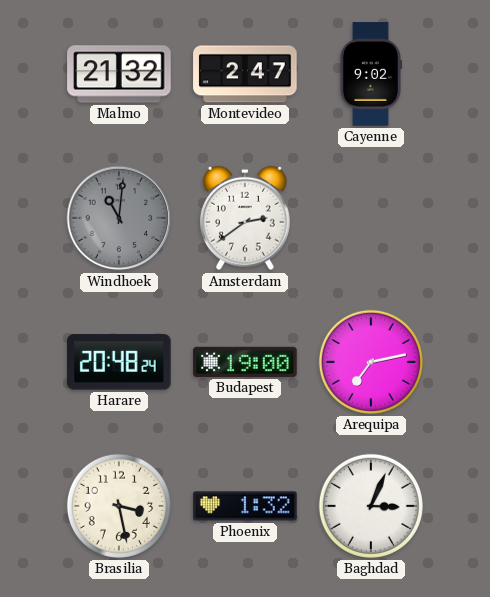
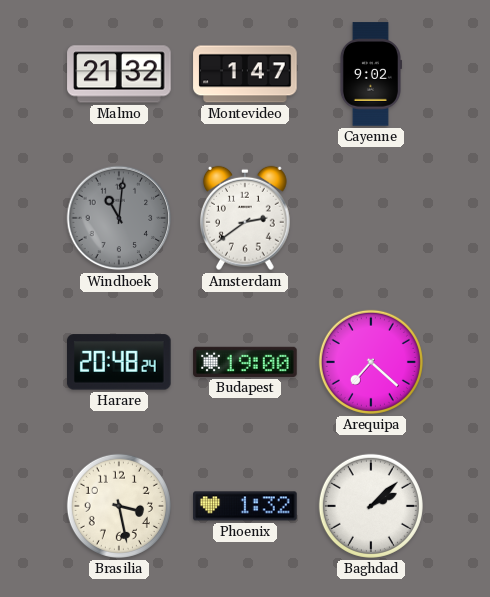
Montevideo: 2:47 -> 1:47
Arequipa: 7:13 -> 7:22
Baghdad: 3:04 -> 2:08
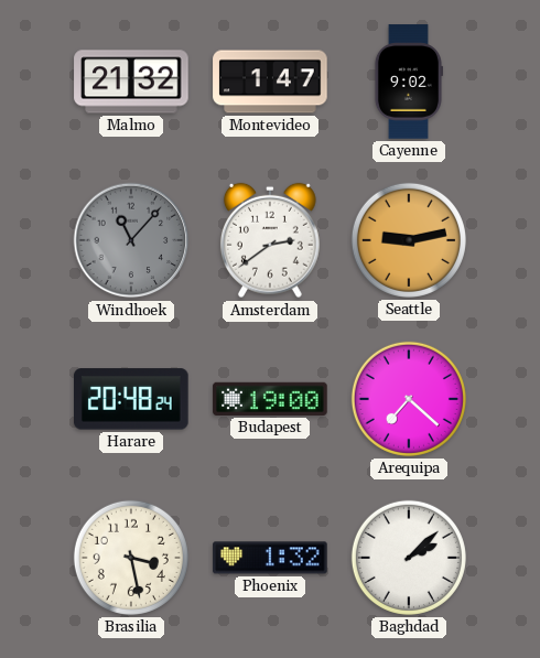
Windhoek: 11:01 -> 11:07
Seattle: none -> 9:13
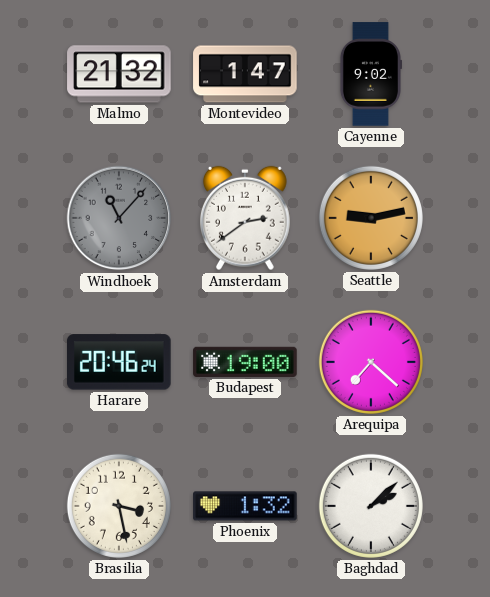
Harare: 20:48 -> 20:46
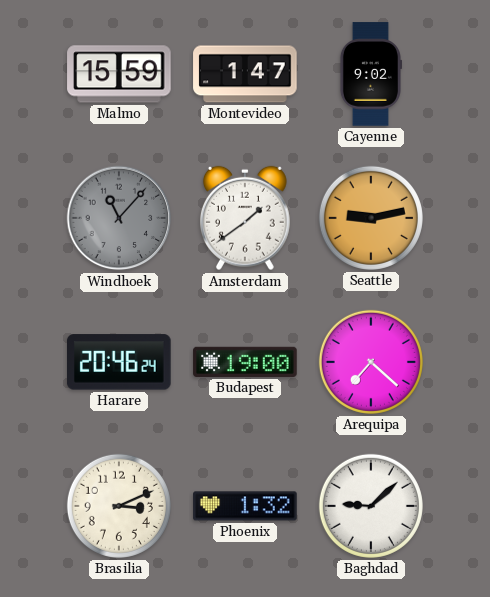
Malmo: 21:32 -> 15:59
Amsterdam: 2:39 -> 1:39
Brasilia: 3:28 -> 3:11
Baghdad: 2:08 -> 9:08
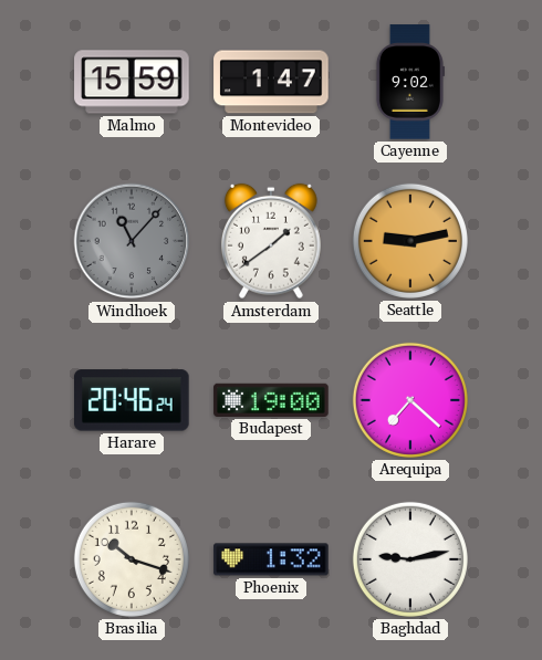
Brasilia: 3:11 -> 10:18
Baghdad: 9:08 -> 9:13
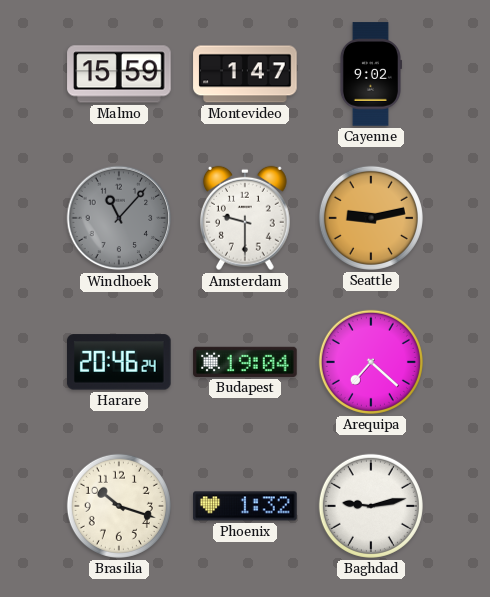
Amsterdam: 1:39 -> 9:30
Budapest: 19:00 -> 19:04
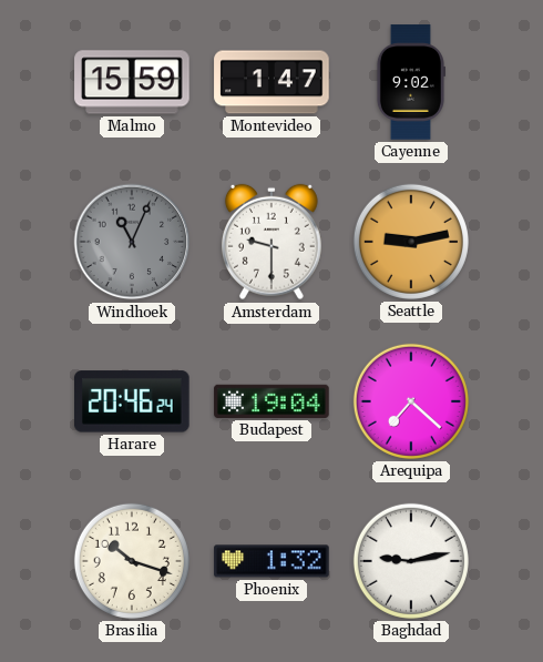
Windhoek: 11:07 -> 11:04
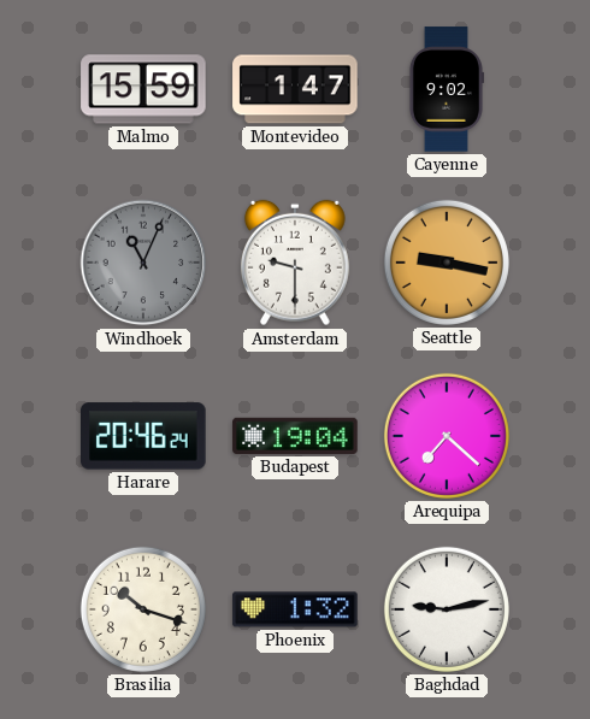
Seattle: 9:13 -> 9:17
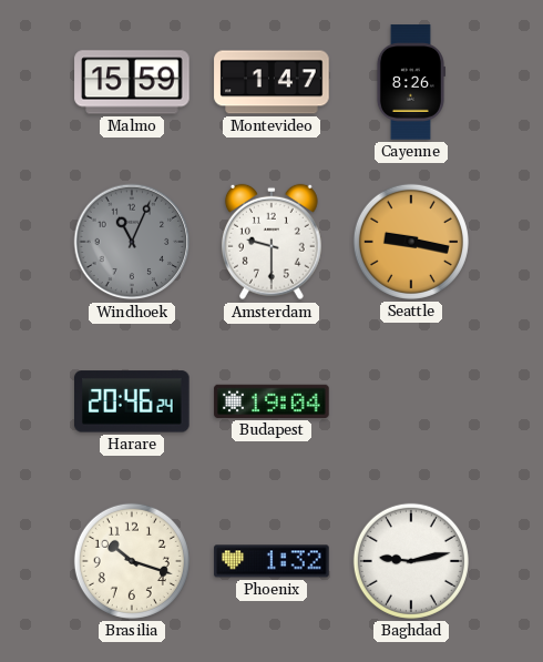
Cayenne: 9:02 -> 8:26
Arequipa: 7:22 -> none
